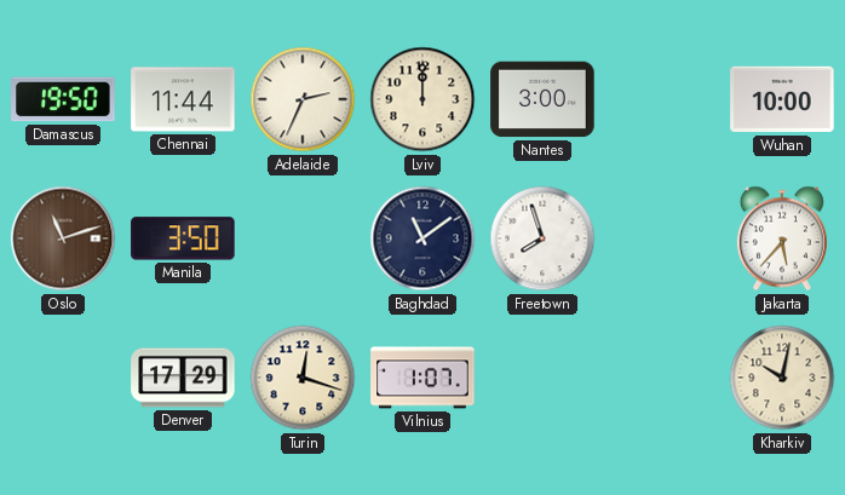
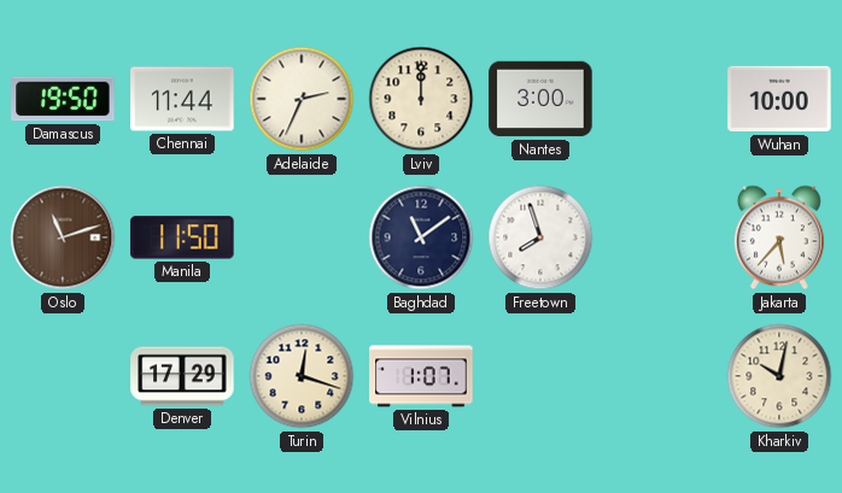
Manila: 3:50 -> 11:50
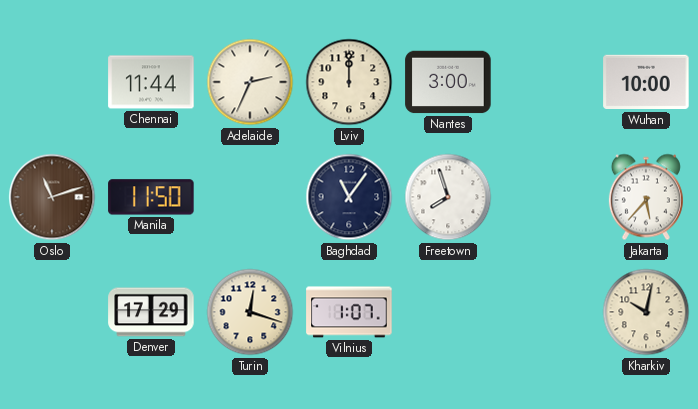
Damascus: 19:50 -> none
Baghdad: 11:09 -> 11:06
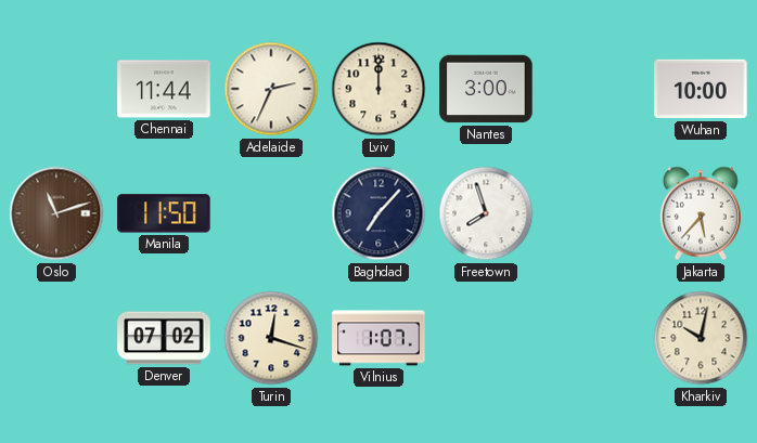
Baghdad: 11:06 -> 7:07
Denver: 17:29 -> 07:02
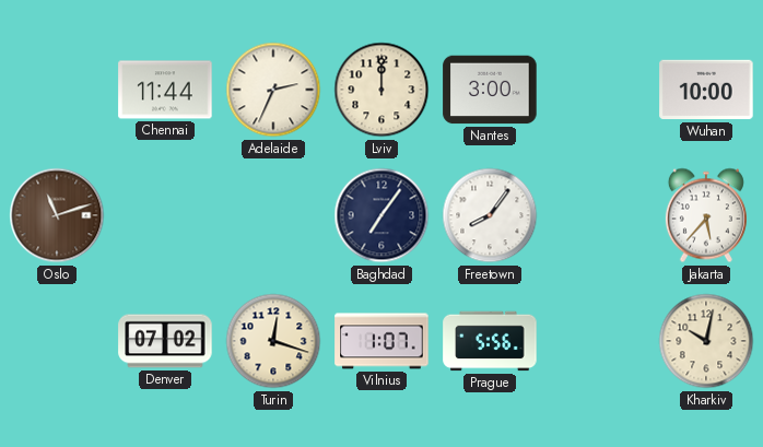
Manila: 11:50 -> none
Baghdad: 7:07 -> 7:06
Freetown: 7:57 -> 8:06
Prague: none -> 5:56
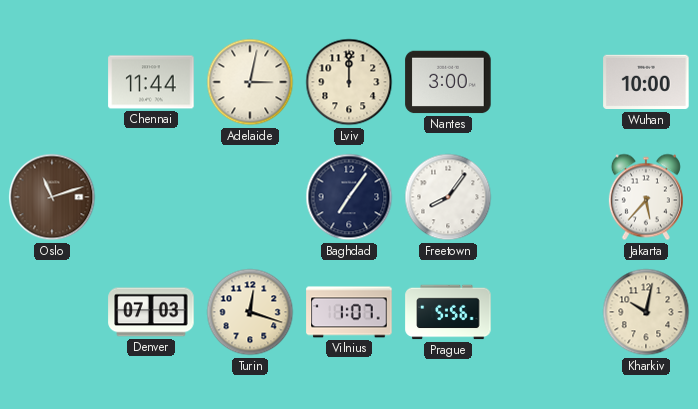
Adelaide: 2:34 -> 3:02
Denver: 07:02 -> 07:03
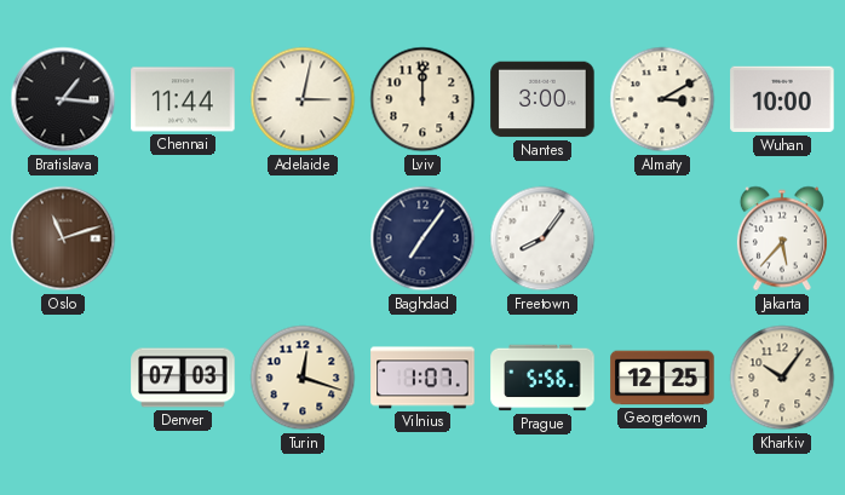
Bratislava: none -> 1:16
Almaty: none -> 3:10
Georgetown: none -> 12:25
Kharkiv: 10:02 -> 10:06
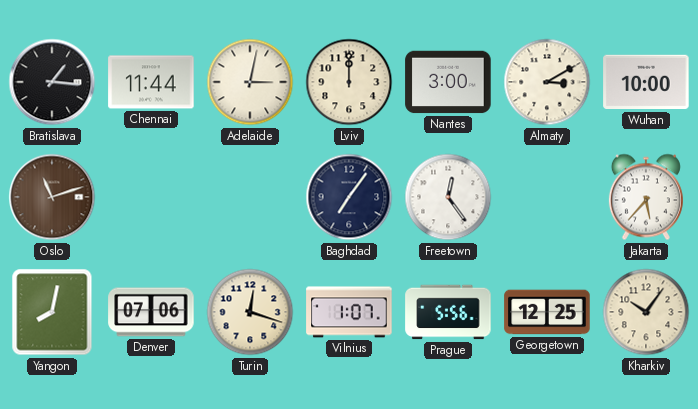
Freetown: 8:06 -> 12:24
Yangon: none -> 8:02
Denver: 07:03 -> 07:06
